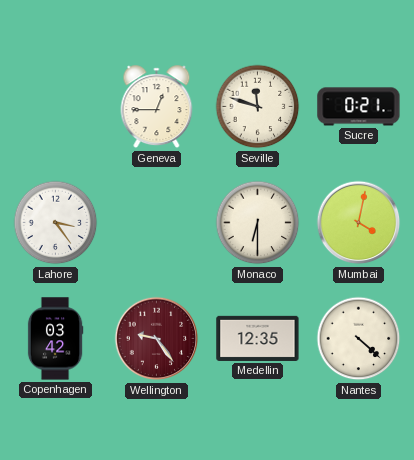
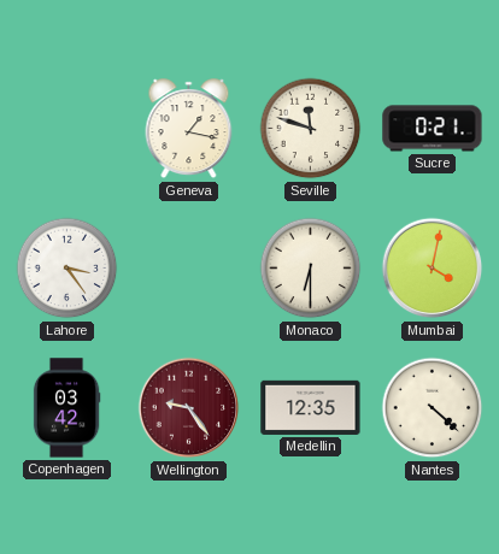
Geneva: 12:45 -> 1:17
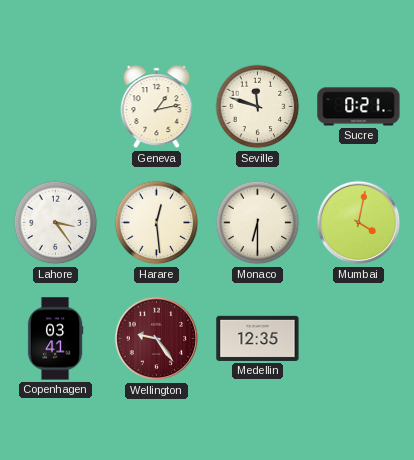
Geneva: 1:17 -> 1:13
Harare: none -> 12:29
Copenhagen: 03:42 -> 03:41
Nantes: 4:22 -> none
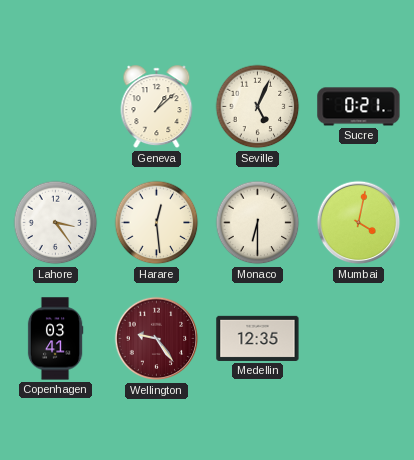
Geneva: 1:13 -> 1:08
Seville: 11:48 -> 5:04
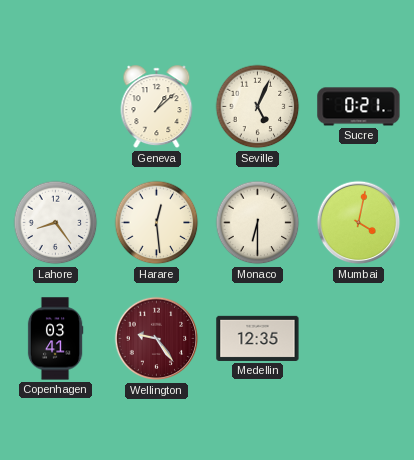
Lahore: 3:24 -> 8:24
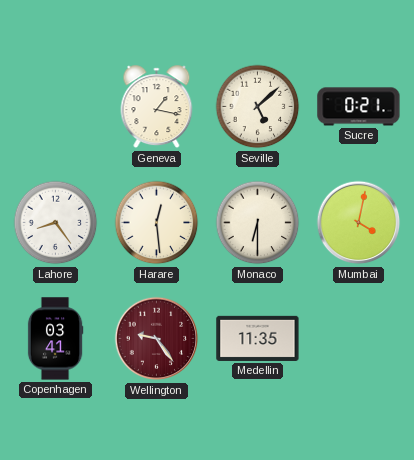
Geneva: 1:08 -> 1:17
Seville: 5:04 -> 5:08
Medellin: 12:35 -> 11:35
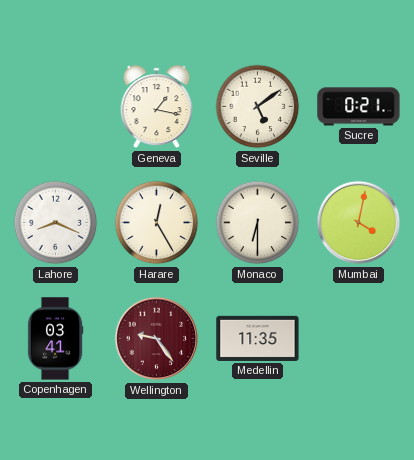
Seville: 5:08 -> 5:09
Lahore: 8:24 -> 8:19
Harare: 12:29 -> 12:25
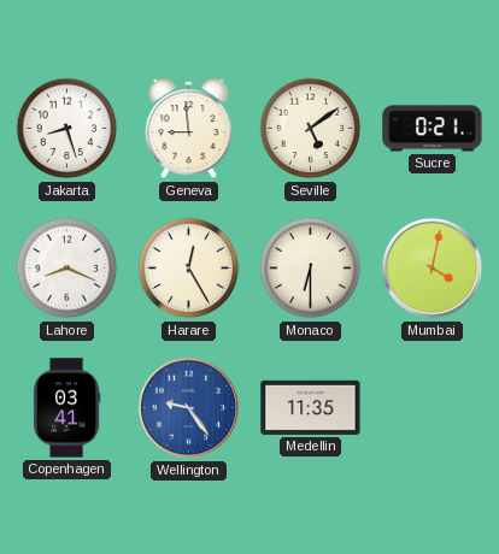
Jakarta: none -> 8:27
Geneva: 1:17 -> 8:59
Wellington dial: burgundy -> blue
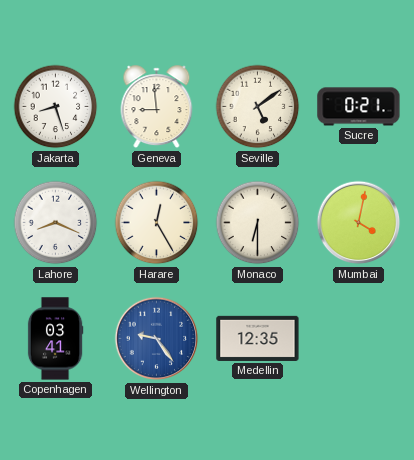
Medellin: 11:35 -> 12:35
